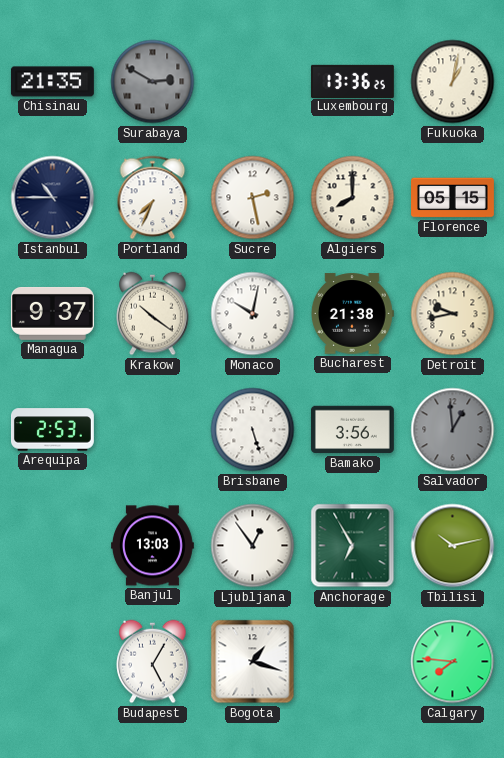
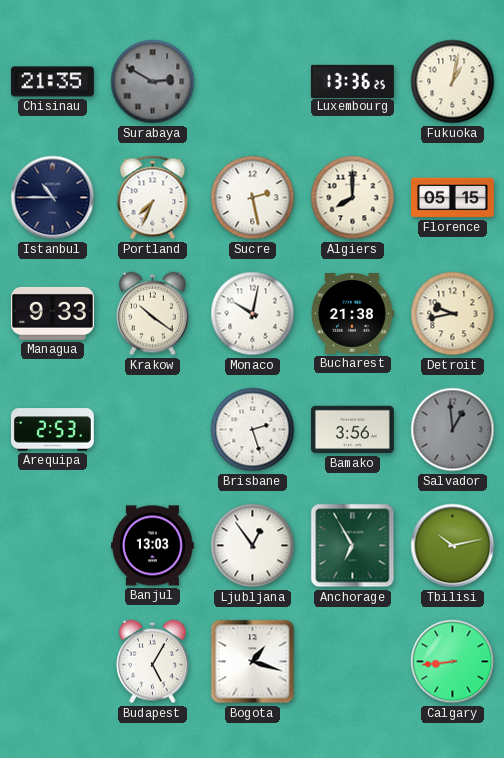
Managua: 9:37 -> 9:33
Brisbane: 5:27 -> 2:27
Calgary: 7:46 -> 8:44
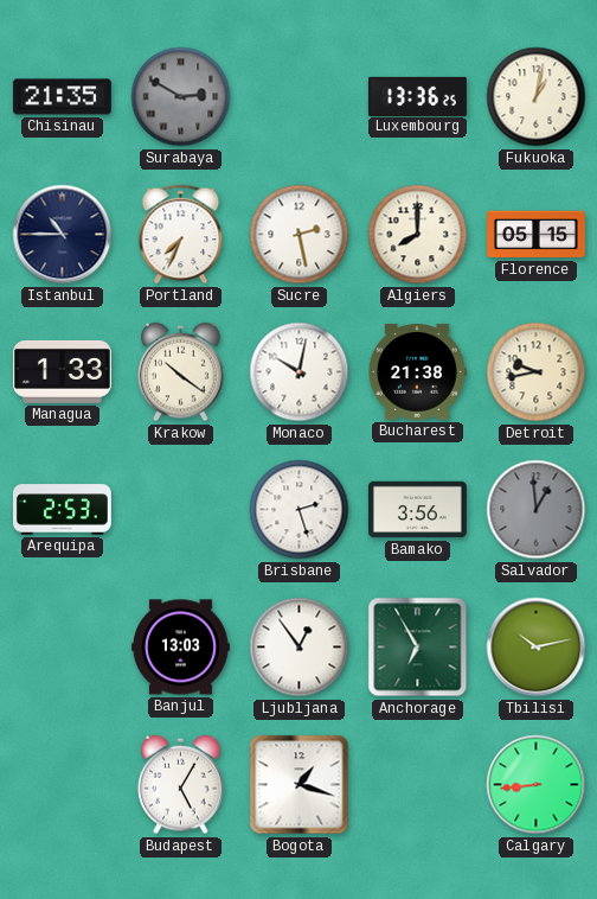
Managua: 9:33 -> 1:33
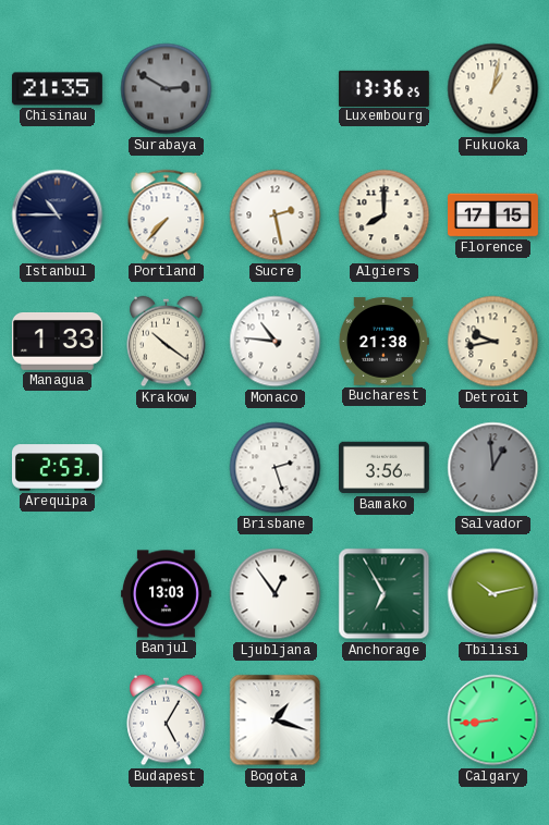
Portland: 7:34 -> 7:37
Florence: 05:15 -> 17:15
Monaco: 10:02 -> 10:46
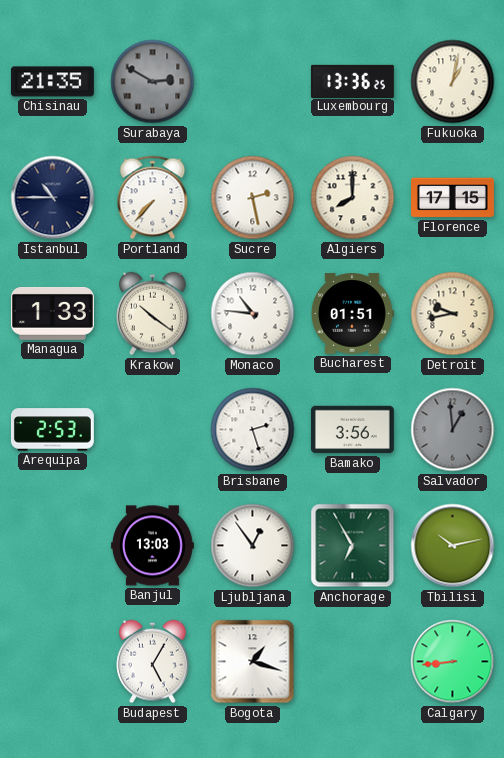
Bucharest: 21:38 -> 01:51
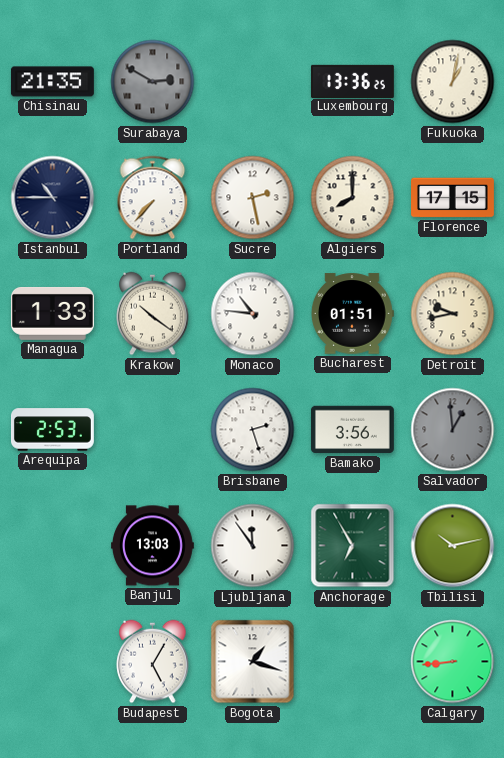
Ljubljana: 12:54 -> 11:54
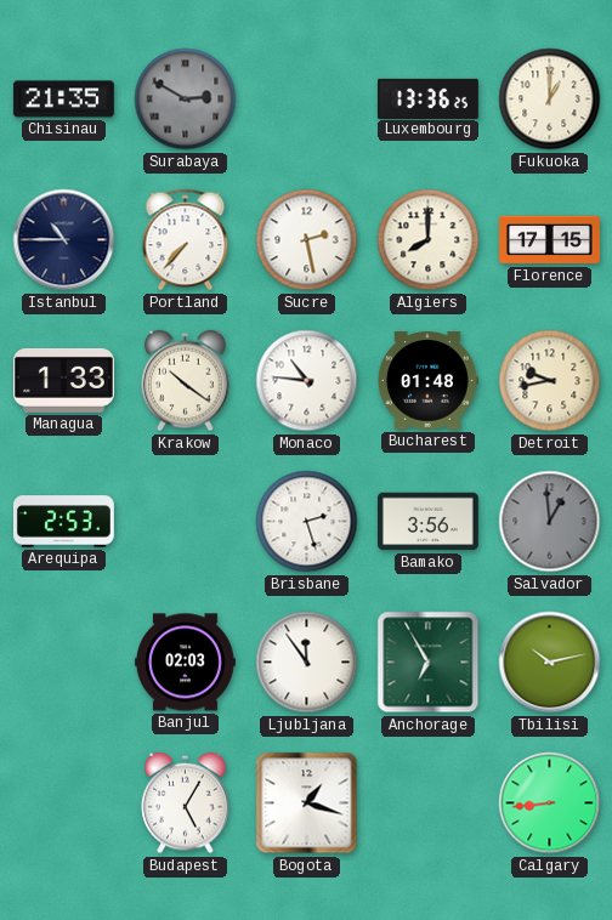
Fukuoka: 1:02 -> 1:00
Bucharest: 01:51 -> 01:48
Banjul: 13:03 -> 02:03
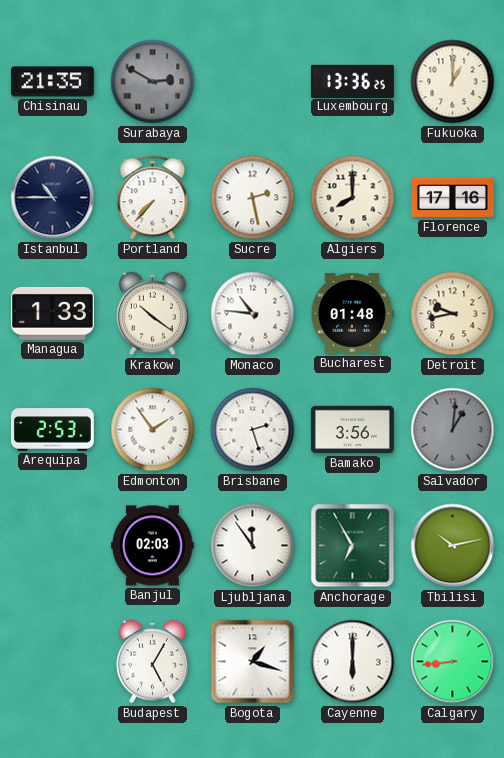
Florence: 17:15 -> 17:16
Edmonton: none -> 1:54
Salvador: 12:59 -> 1:01
Cayenne: none -> 6:00
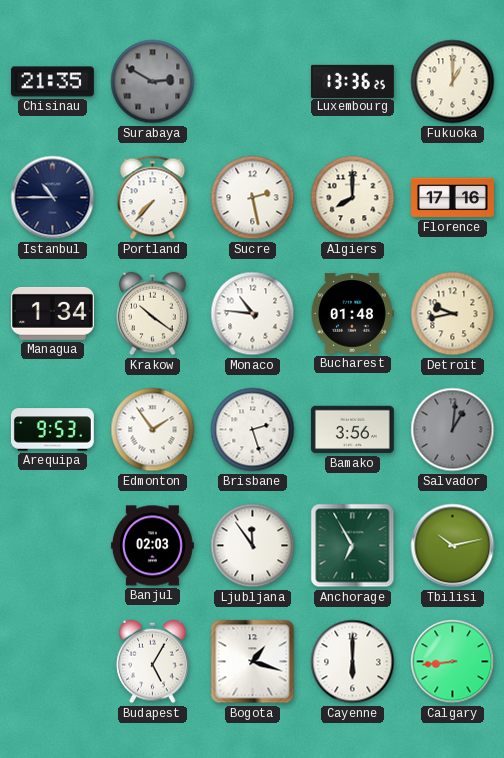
Managua: 1:33 -> 1:34
Arequipa: 2:53 -> 9:53
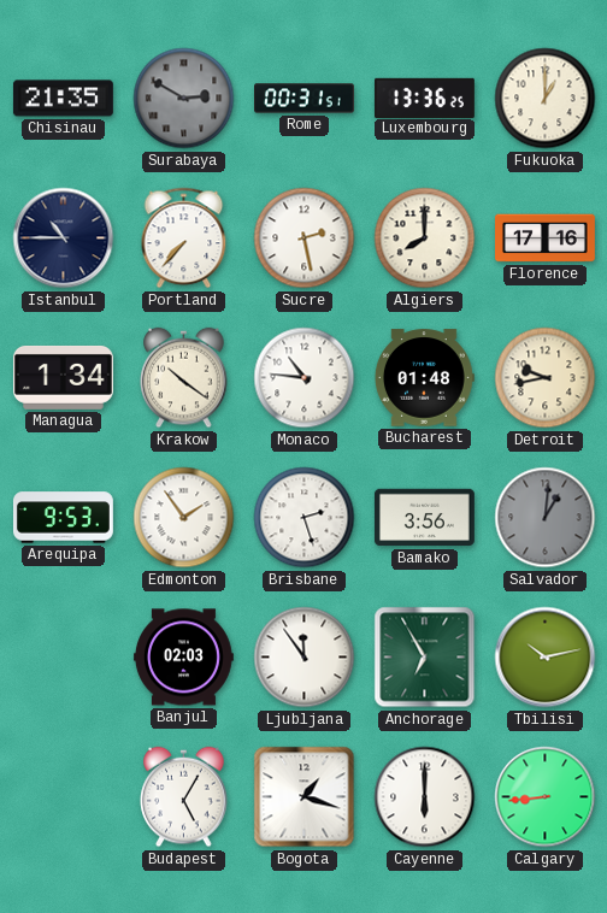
Rome: none -> 00:31
